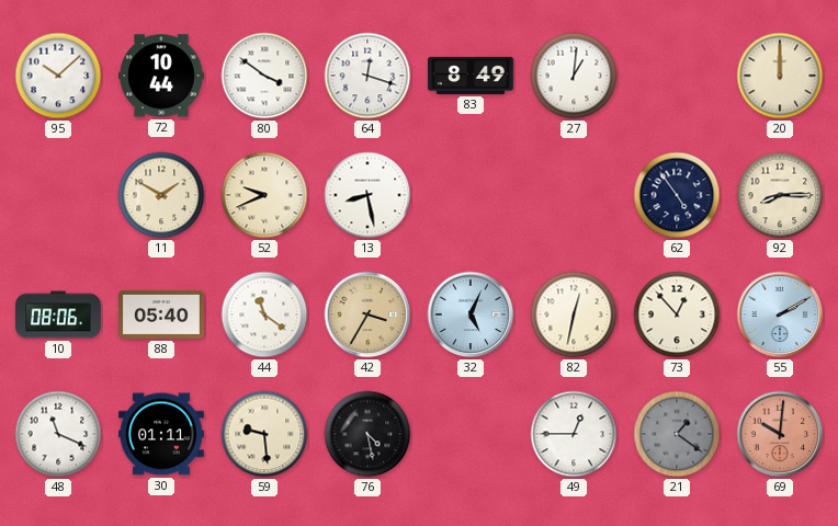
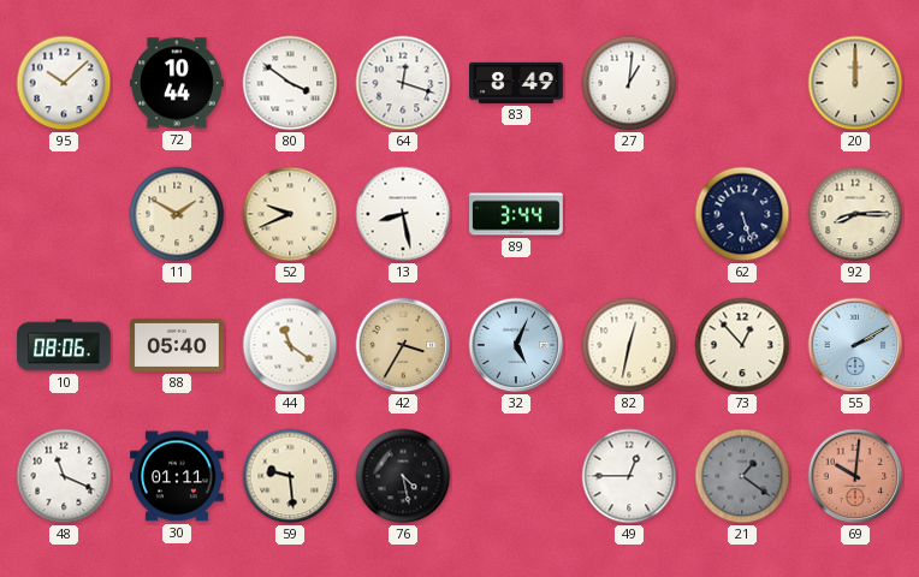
89: none -> 3:44
62: 4:54 -> 5:27
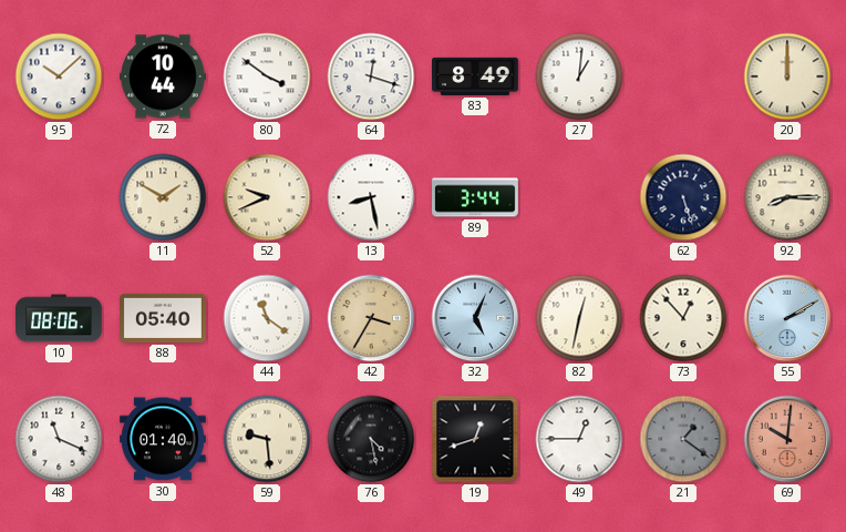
30: 01:11 -> 01:40
19: none -> 12:42
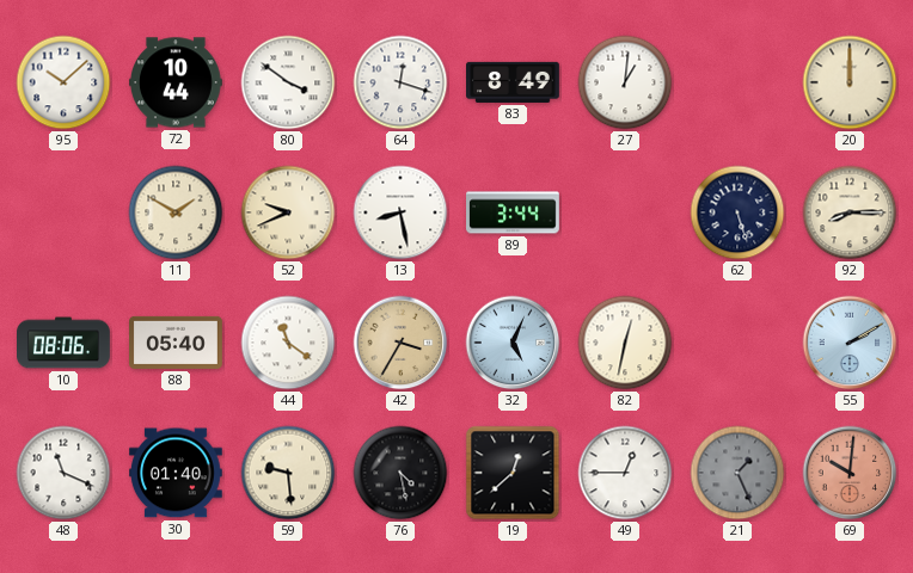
73: 12:53 -> none
19: 12:42 -> 12:38
21: 1:21 -> 1:26
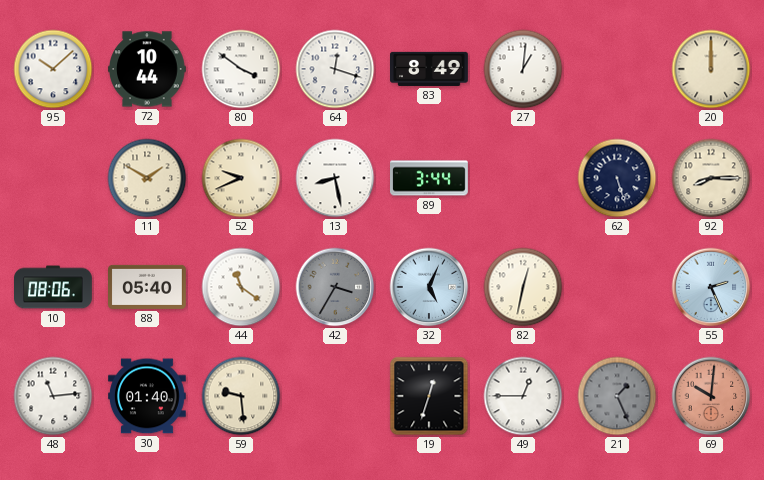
42 dial: champagne -> grey
55: 2:10 -> 2:26
48: 11:19 -> 11:14
76: 4:28 -> none
19: 12:38 -> 12:33
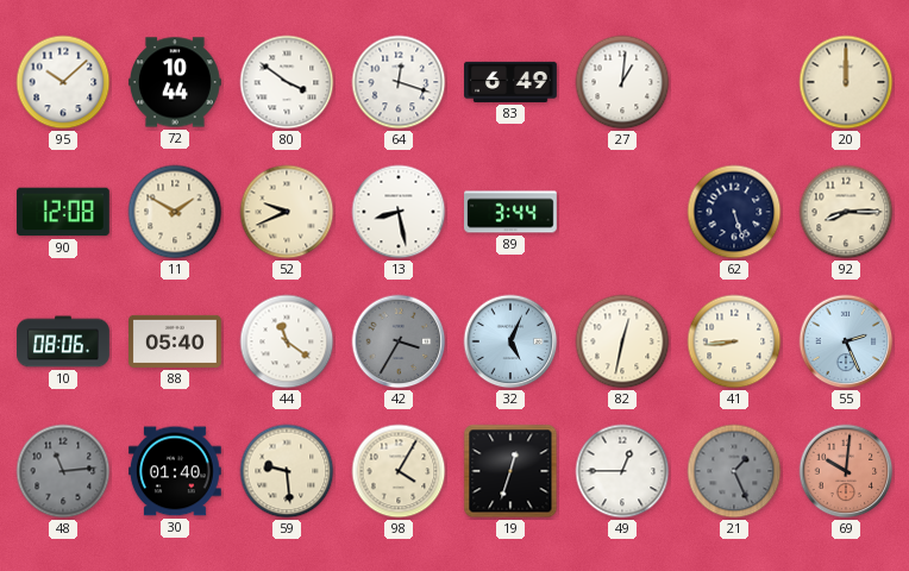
83: 8:49 -> 6:49
90: none -> 12:08
41: none -> 8:44
48 dial: white -> grey
98: none -> 4:05
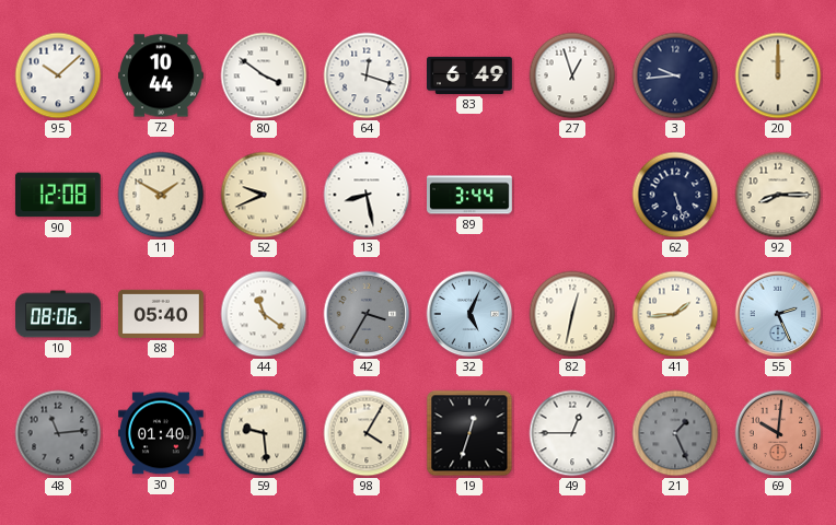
27: 1:01 -> 12:57
3: none -> 9:44
41: 8:44 -> 1:44
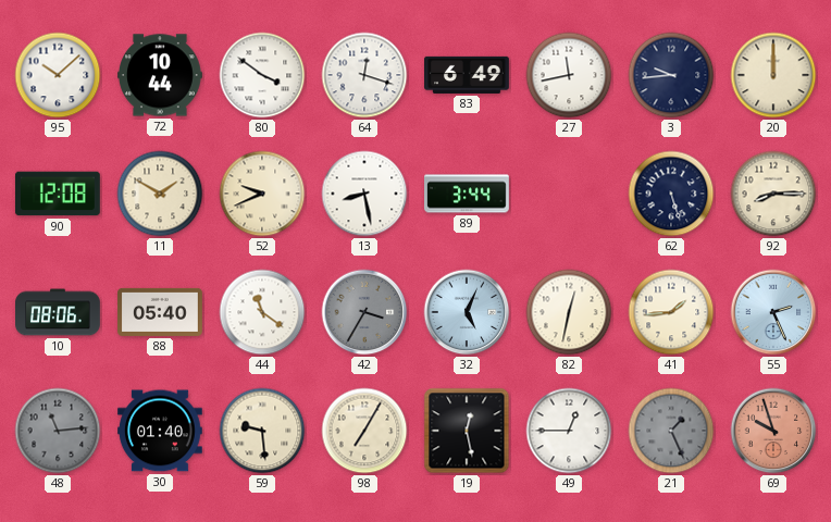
27: 12:57 -> 11:43
98: 4:05 -> 7:05
19: 12:33 -> 12:28
69: 10:01 -> 9:57
